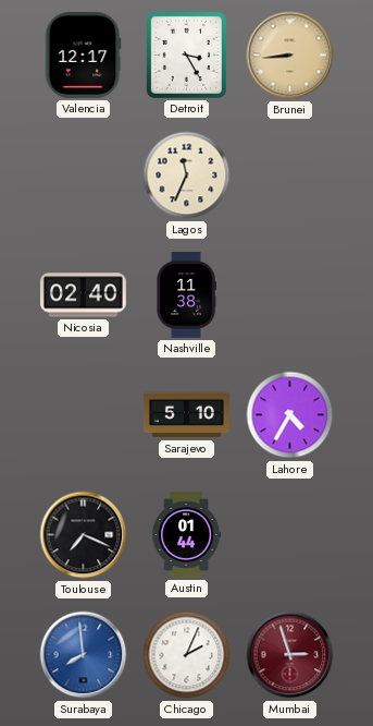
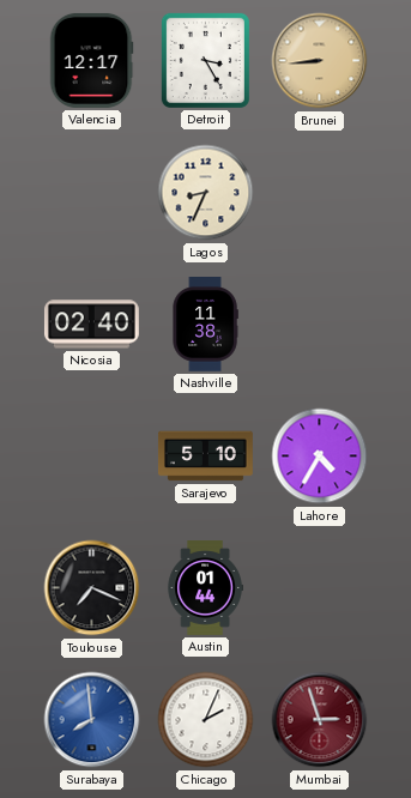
Lagos: 11:34 -> 8:34
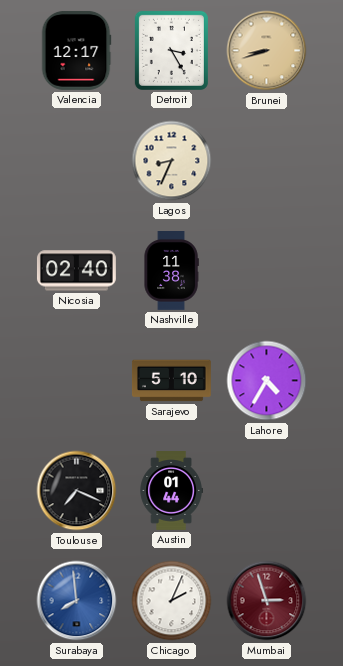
Brunei: 8:44 -> 8:42
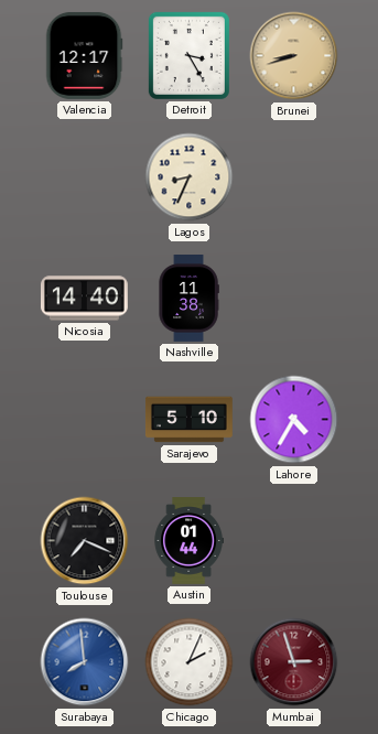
Nicosia: 02:40 -> 14:40
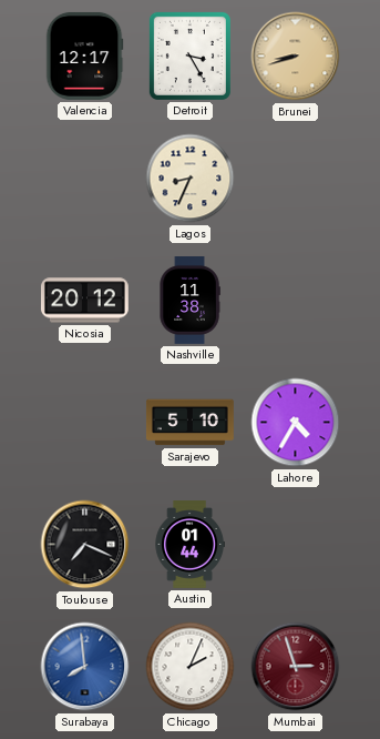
Nicosia: 14:40 -> 20:12
